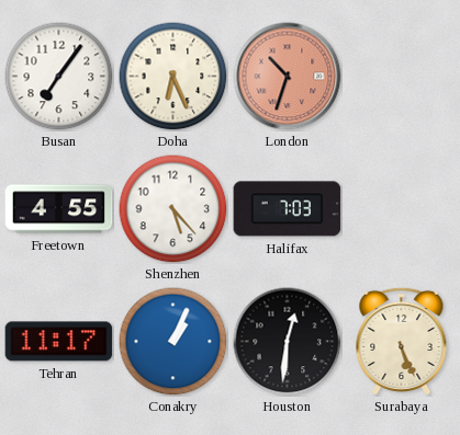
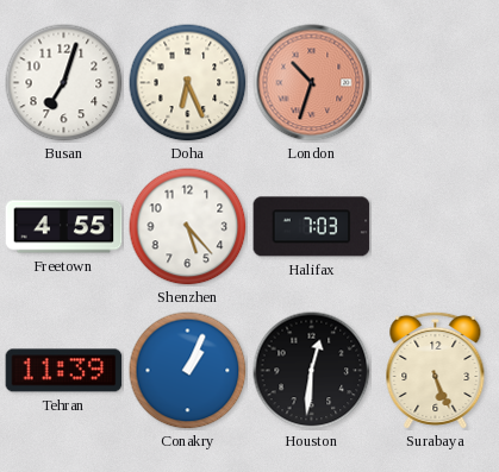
Busan: 7:06 -> 7:03
Tehran: 11:17 -> 11:39
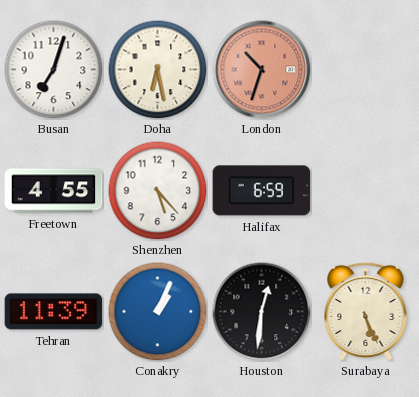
Doha: 6:26 -> 6:28
Halifax: 7:03 -> 6:59
